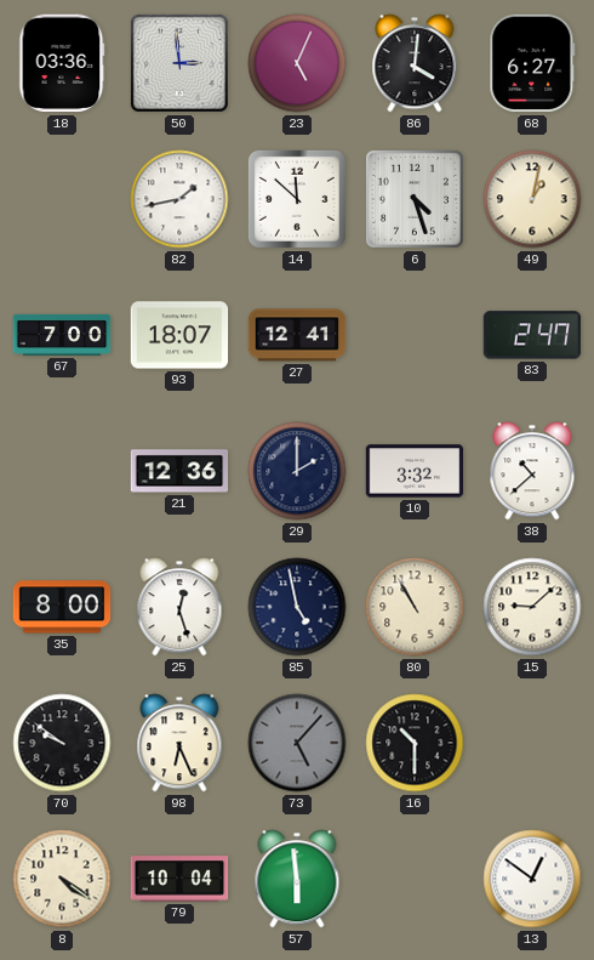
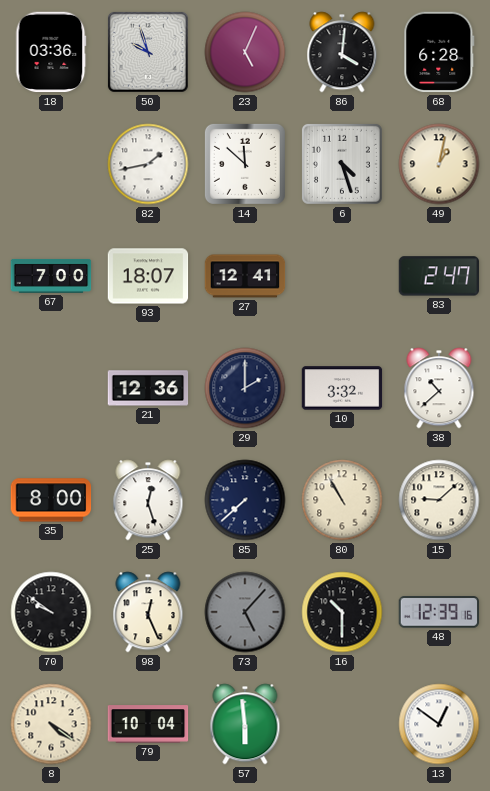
50: 2:59 -> 9:57
68: 6:27 -> 6:28
85: 4:58 -> 7:38
98: 6:26 -> 12:26
48: none -> 12:39
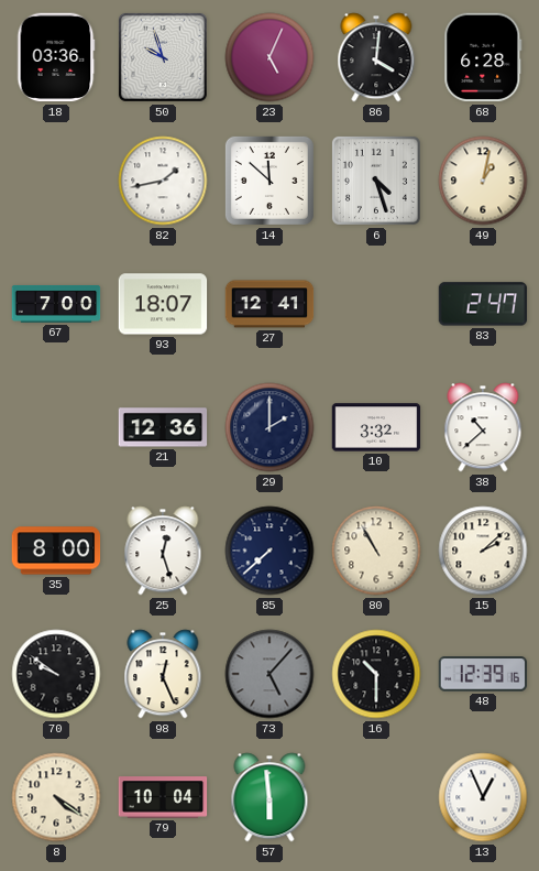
15: 9:08 -> 2:08
13: 12:51 -> 12:56
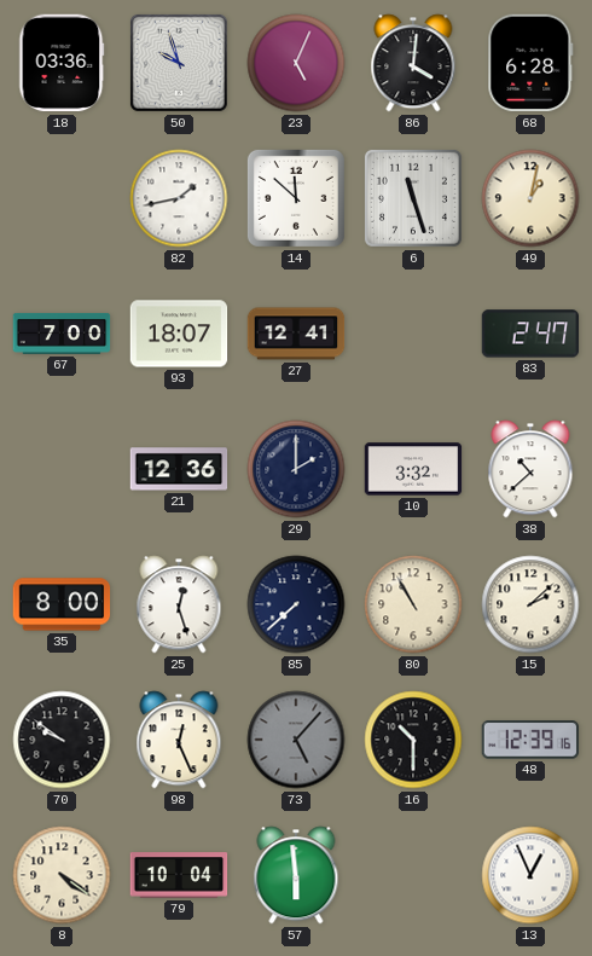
6: 4:27 -> 11:27
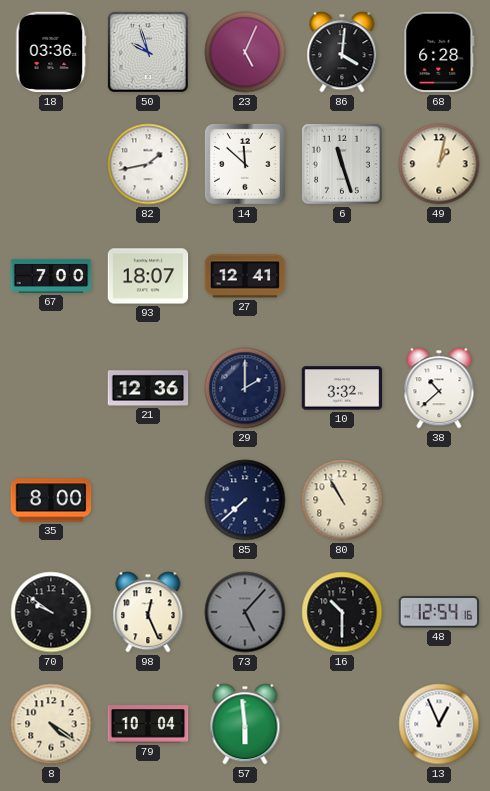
83: 2:47 -> none
25: 12:27 -> none
15: 2:08 -> none
48: 12:39 -> 12:54
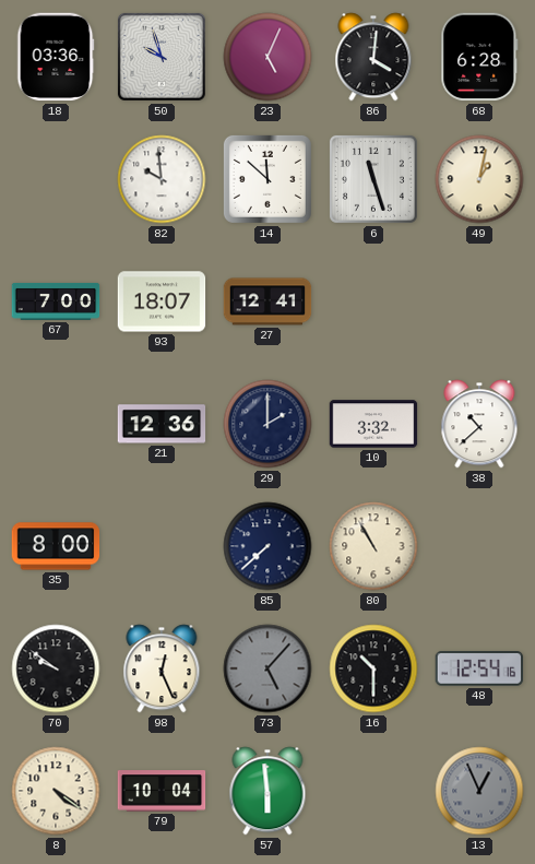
82: 1:43 -> 9:59
13 dial: white -> grey
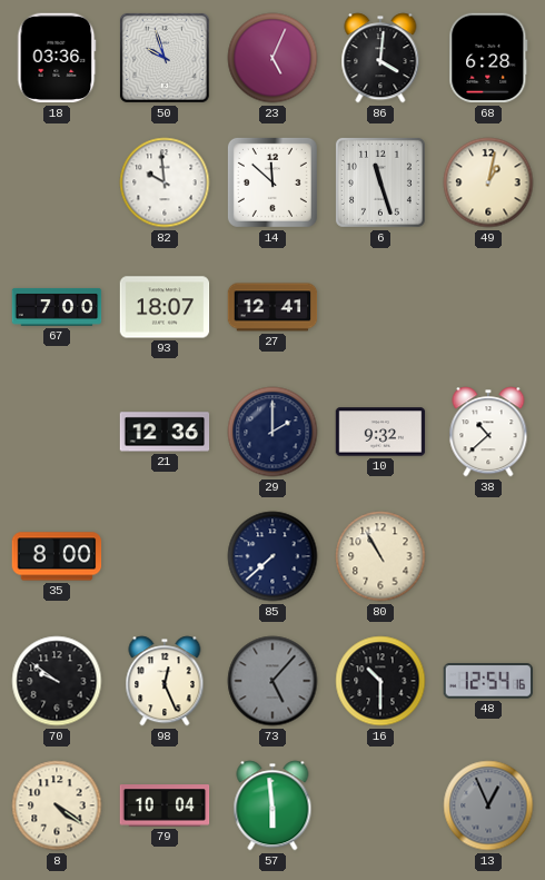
10: 3:32 -> 9:32
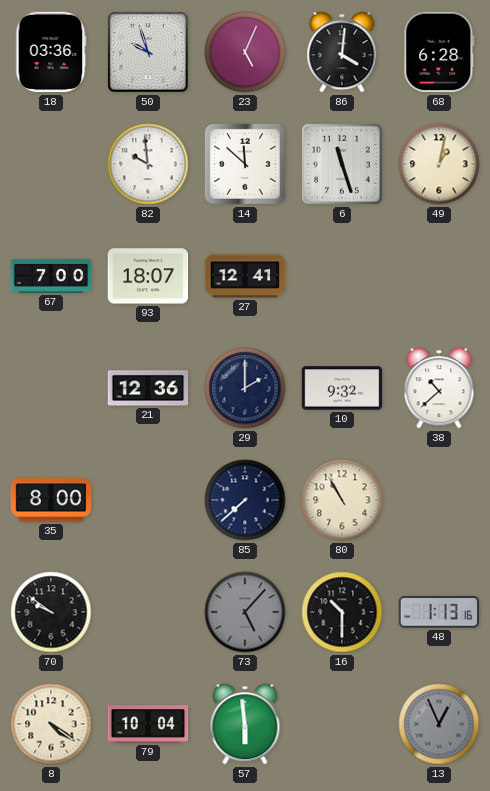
98: 12:26 -> none
48: 12:54 -> 1:13
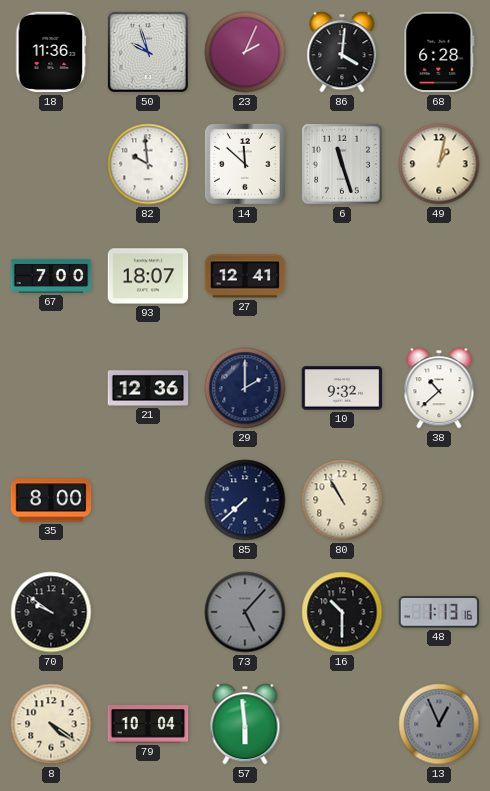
18: 03:36 -> 11:36
23: 5:04 -> 2:04
